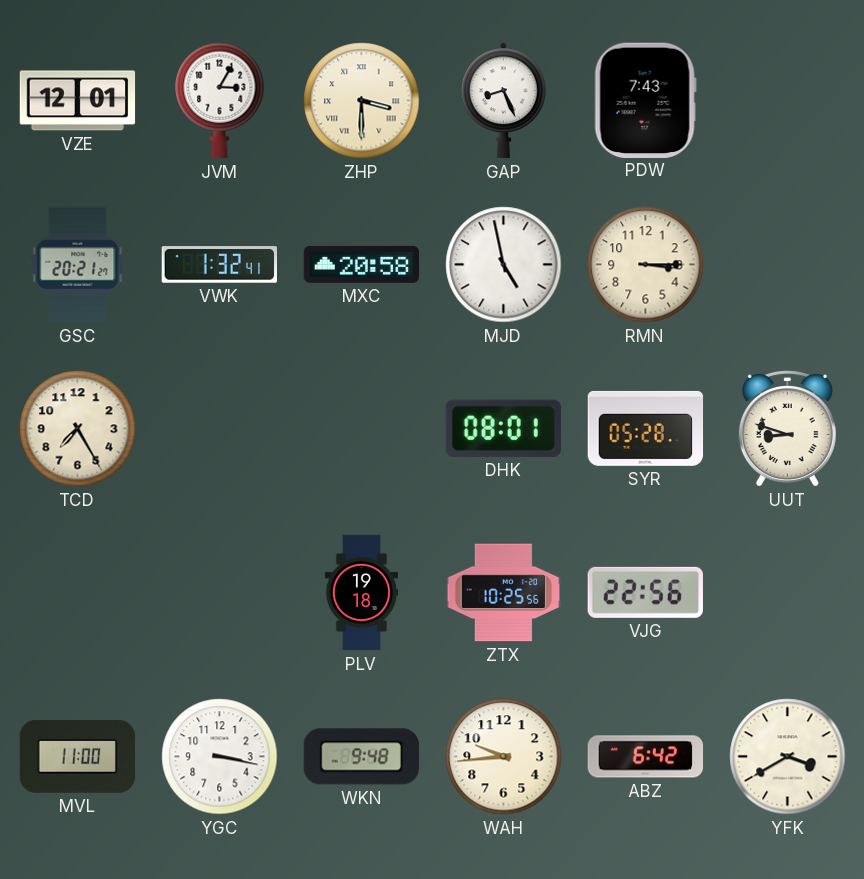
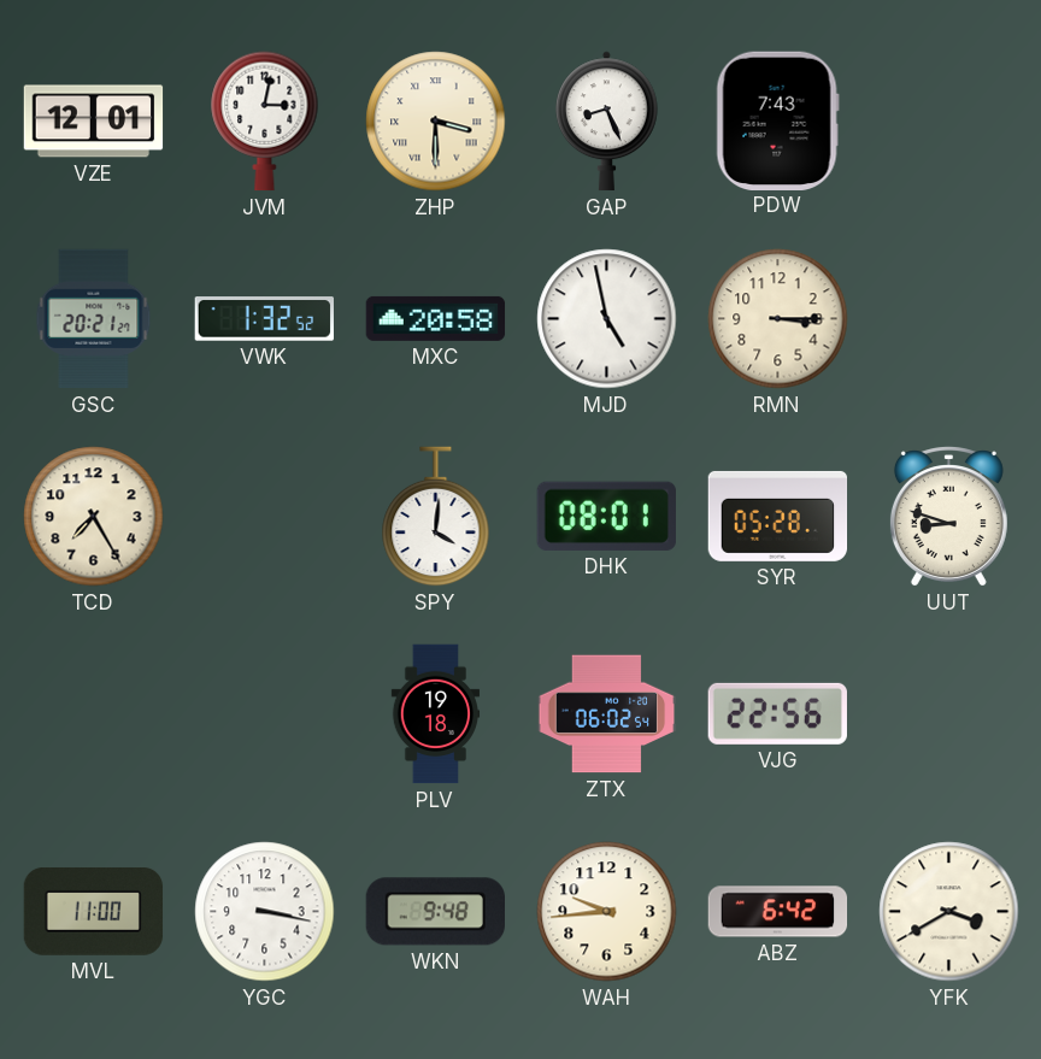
JVM: 3:05 -> 3:02
VWK: 1:32:41 -> 1:32:52
SPY: none -> 4:01
ZTX: 10:25 -> 06:02
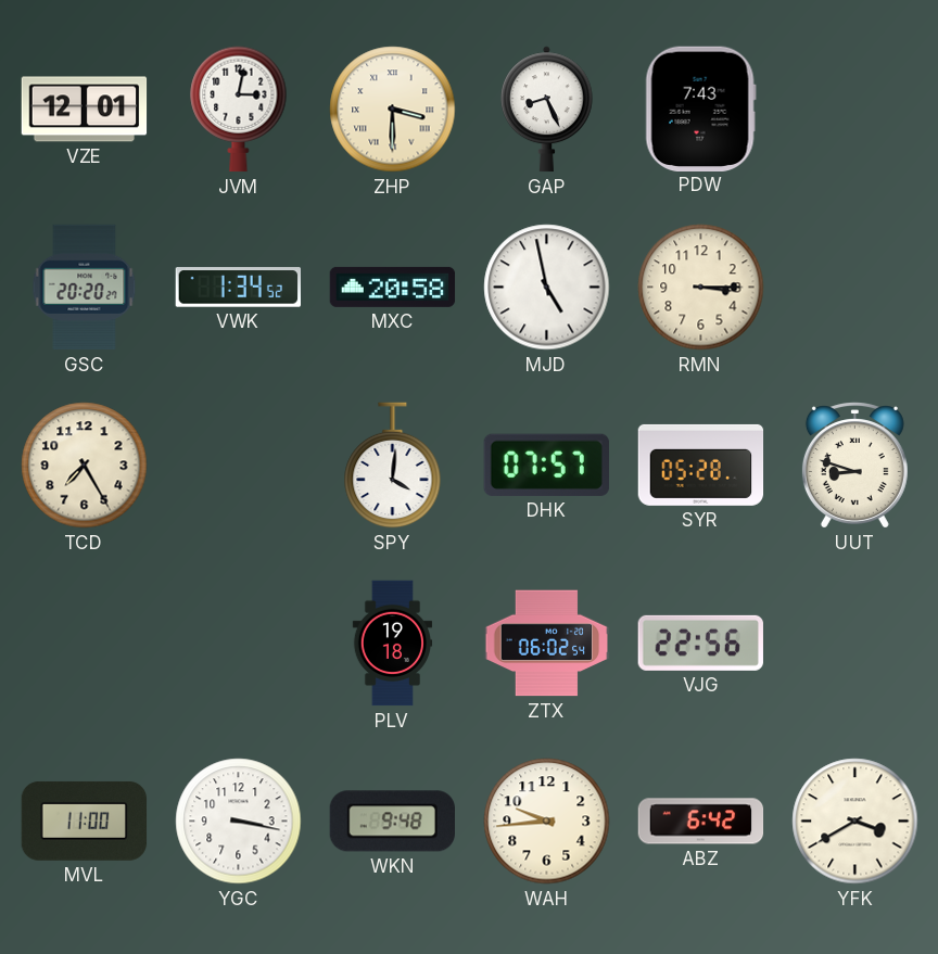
GSC: 20:21 -> 20:20
VWK: 1:32 -> 1:34
DHK: 08:01 -> 07:57
